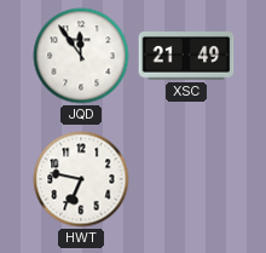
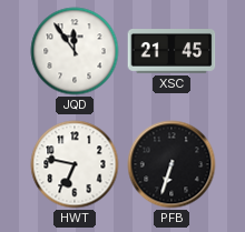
XSC: 21:49 -> 21:45
PFB: none -> 6:33
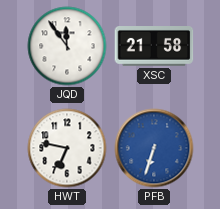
XSC: 21:45 -> 21:58
PFB dial: black -> blue
